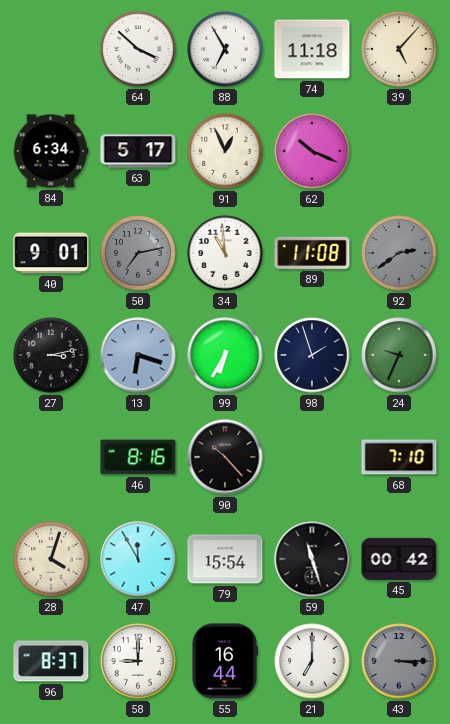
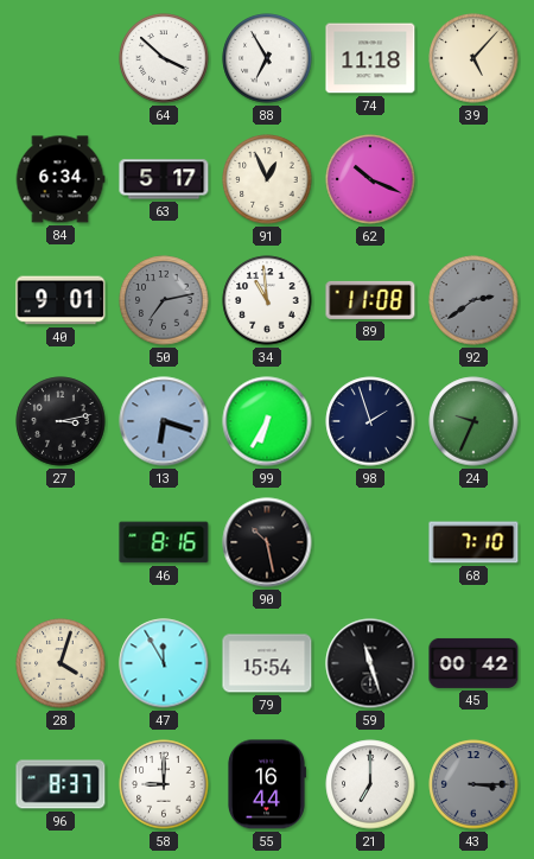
90: 10:23 -> 10:28
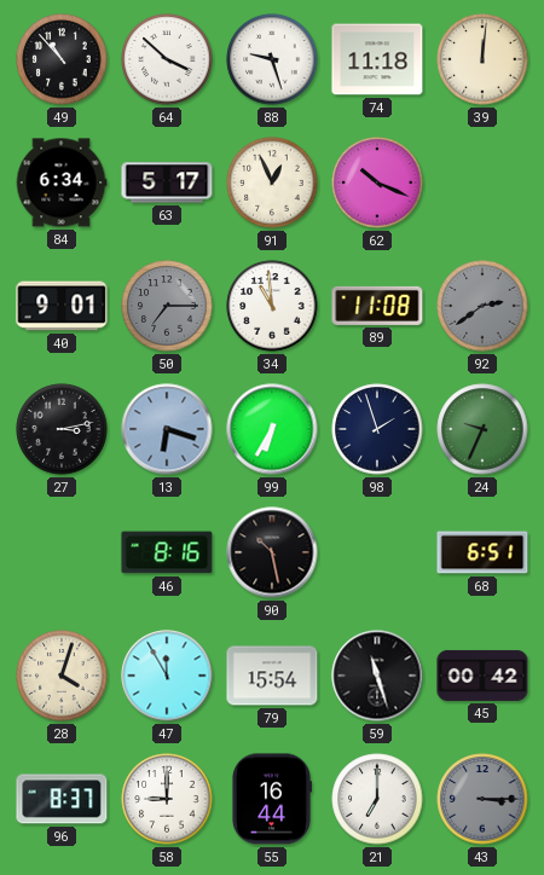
49: none -> 10:53
88: 6:55 -> 9:27
39: 5:07 -> 12:01
50: 7:13 -> 7:15
68: 7:10 -> 6:51
